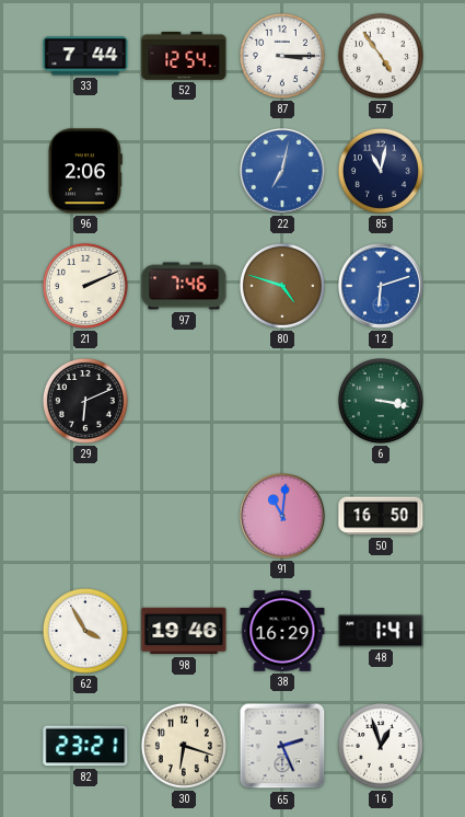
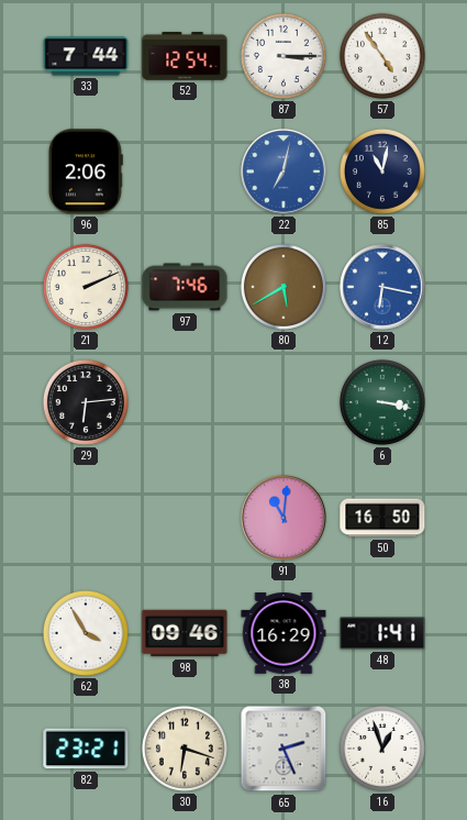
80: 4:48 -> 5:40
12: 6:12 -> 6:17
29: 6:11 -> 6:14
98: 19:46 -> 09:46
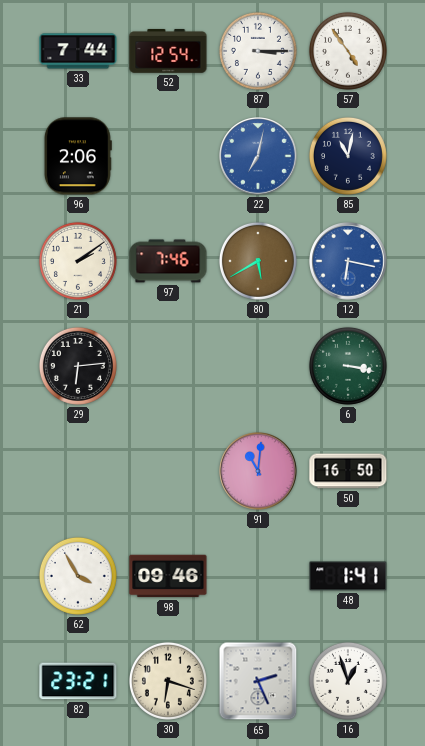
21: 2:11 -> 2:09
38: 16:29 -> none
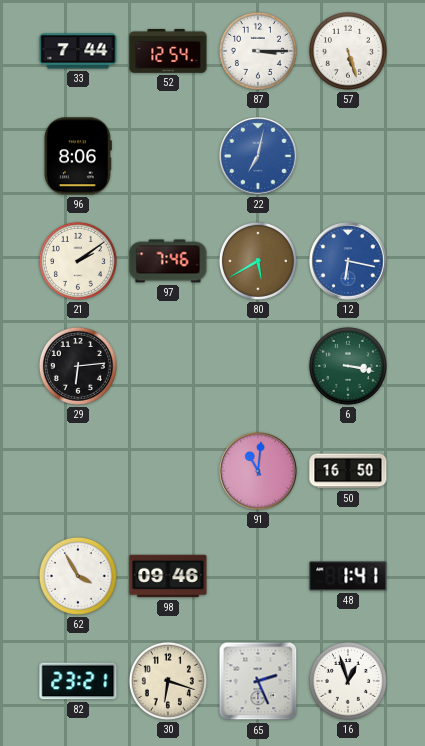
57: 4:54 -> 5:27
96: 2:06 -> 8:06
85: 11:02 -> none
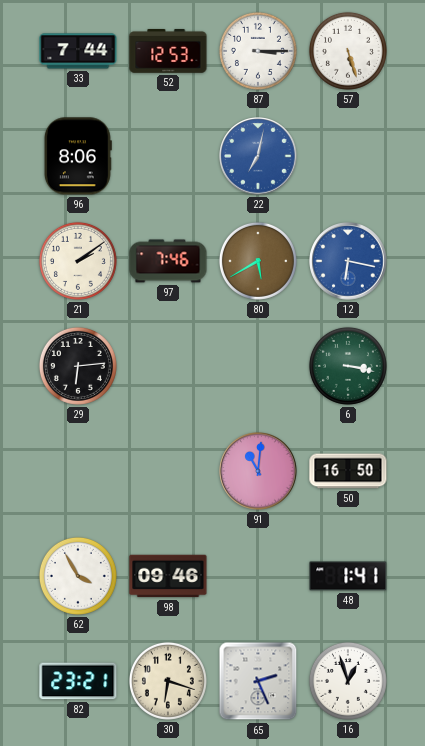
52: 12:54 -> 12:53
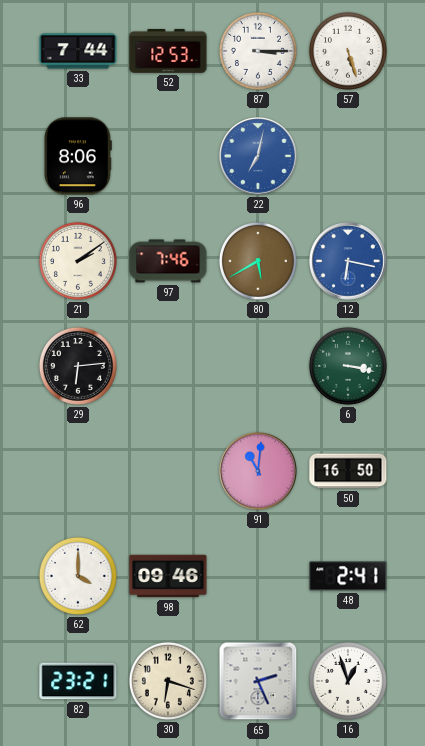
62: 3:55 -> 4:00
48: 1:41 -> 2:41
